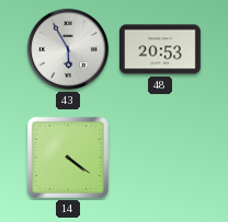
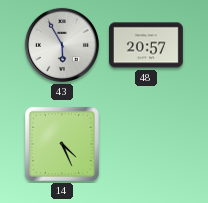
48: 20:53 -> 20:57
14: 4:21 -> 4:26
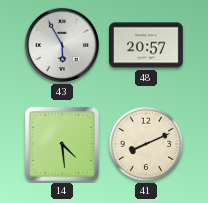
14: 4:26 -> 4:29
41: none -> 8:11
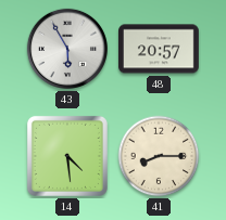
41: 8:11 -> 8:15
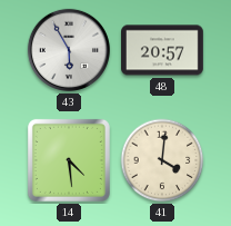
41: 8:15 -> 4:01
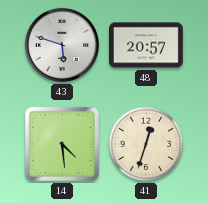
43: 5:55 -> 5:48
41: 4:01 -> 12:33
